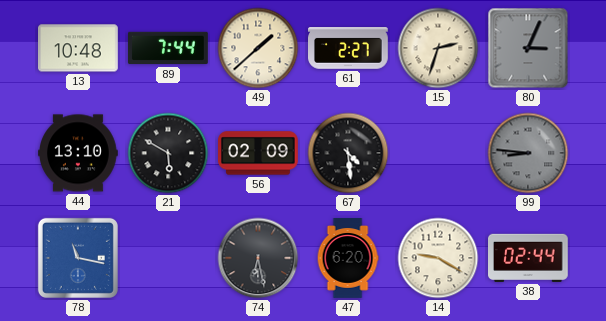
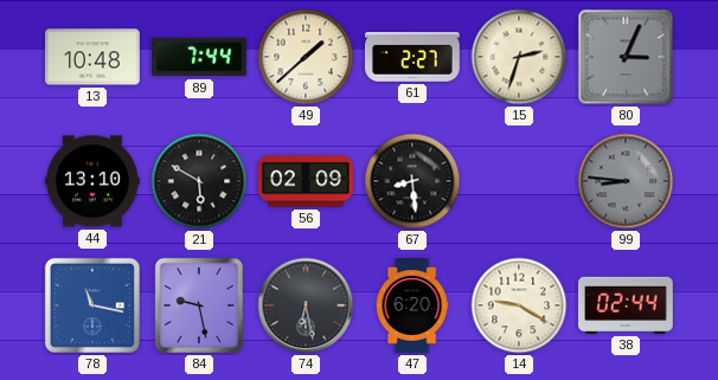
67: 4:29 -> 8:29
84: none -> 9:28
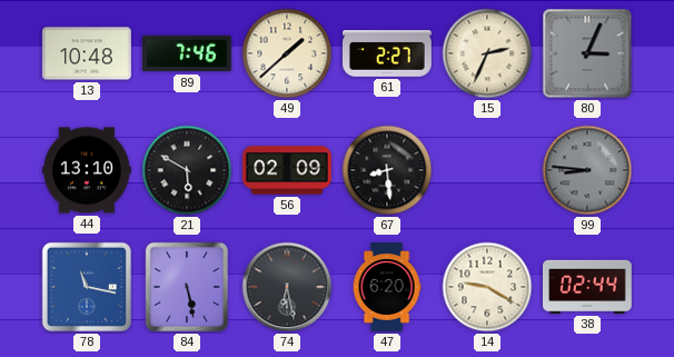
89: 7:44 -> 7:46
15: 2:33 -> 2:34
84: 9:28 -> 5:28
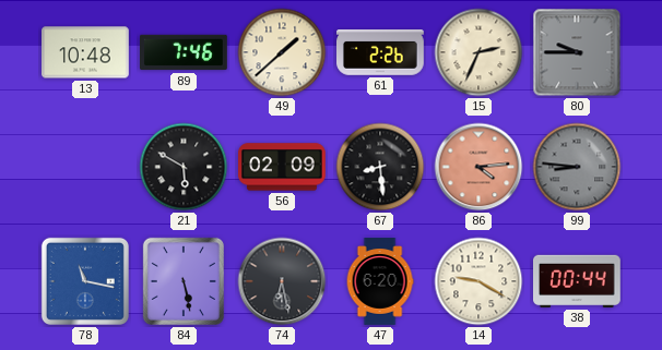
61: 2:27 -> 2:26
80: 3:04 -> 9:45
44: 13:10 -> none
86: none -> 4:14
38: 02:44 -> 00:44
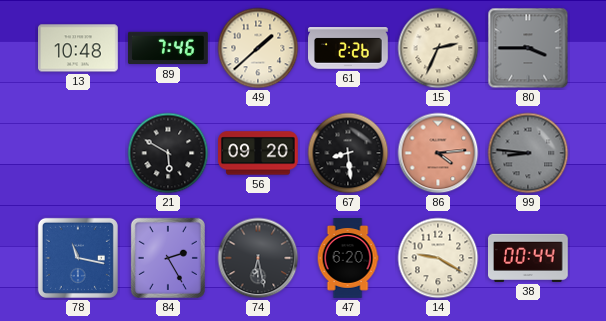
80: 9:45 -> 3:45
56: 02:09 -> 09:20
84: 5:28 -> 2:25
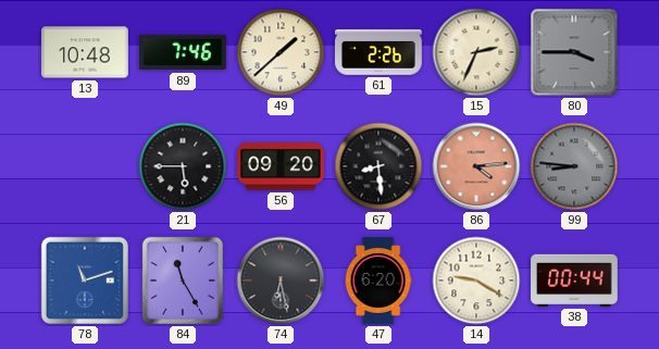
21: 5:50 -> 5:45
78: 11:17 -> 11:12
84: 2:25 -> 11:25
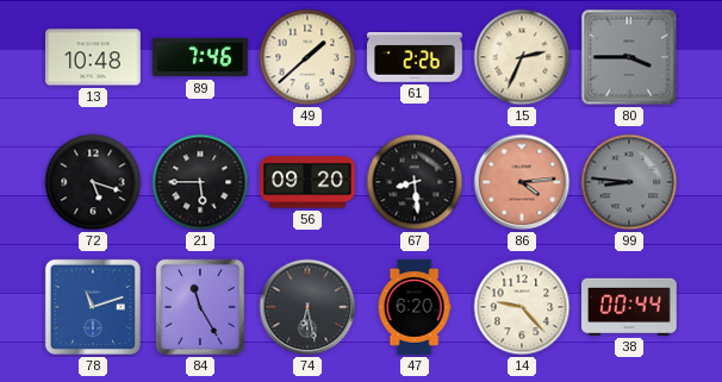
72: none -> 5:18
14: 9:20 -> 9:23
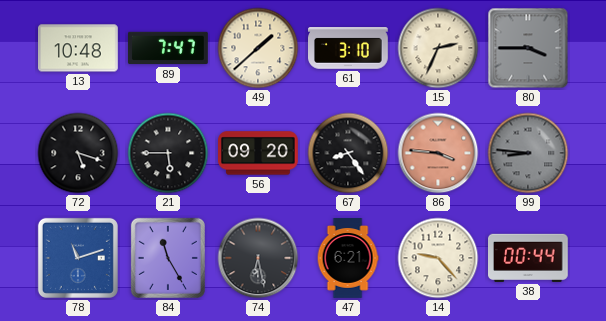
89: 7:46 -> 7:47
61: 2:26 -> 3:10
67: 8:29 -> 8:24
86: 4:14 -> 3:46
47: 6:20 -> 6:21
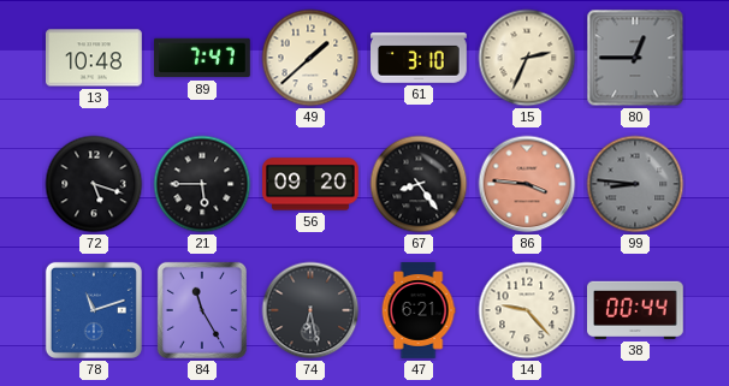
80: 3:45 -> 12:45
